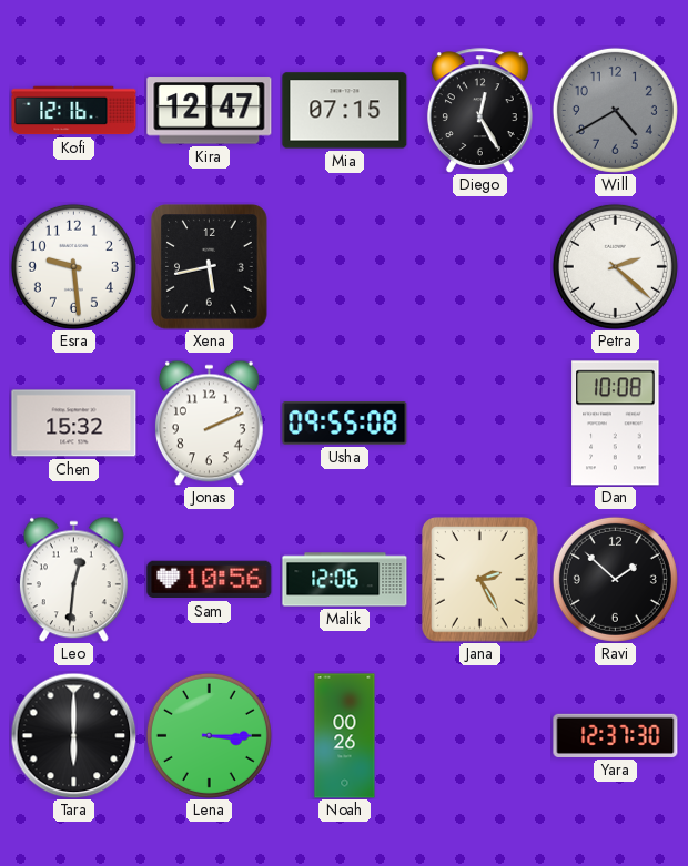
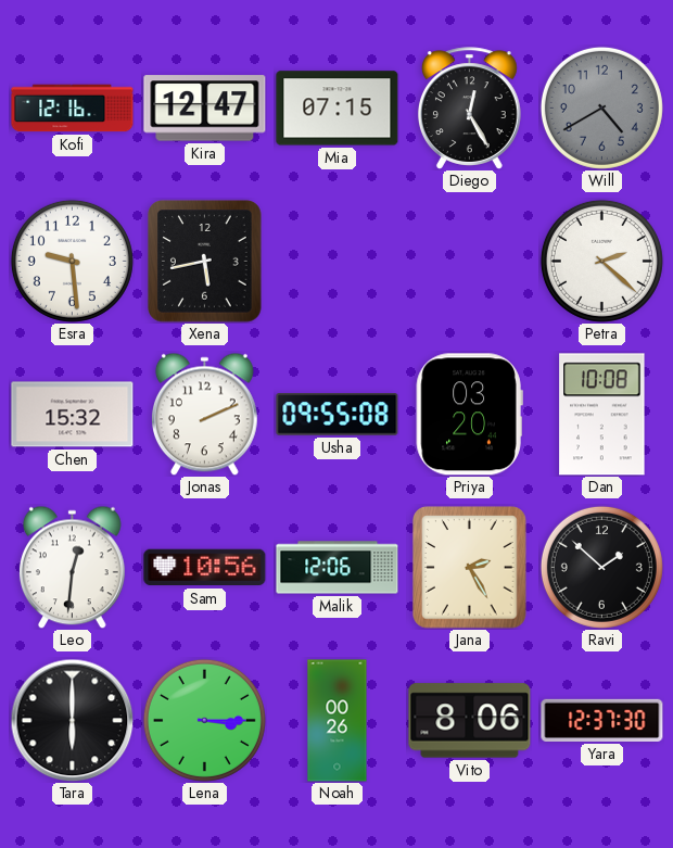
Priya: none -> 03:20
Vito: none -> 8:06
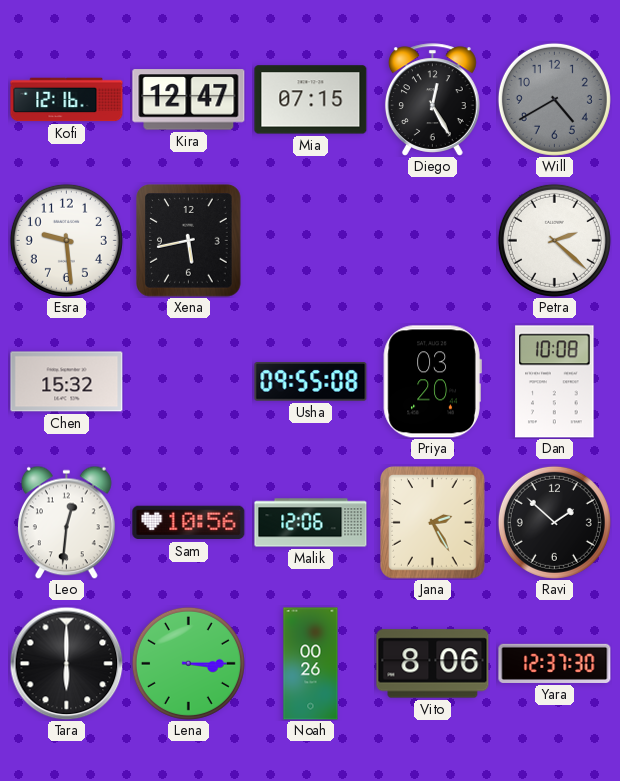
Jonas: 2:11 -> none
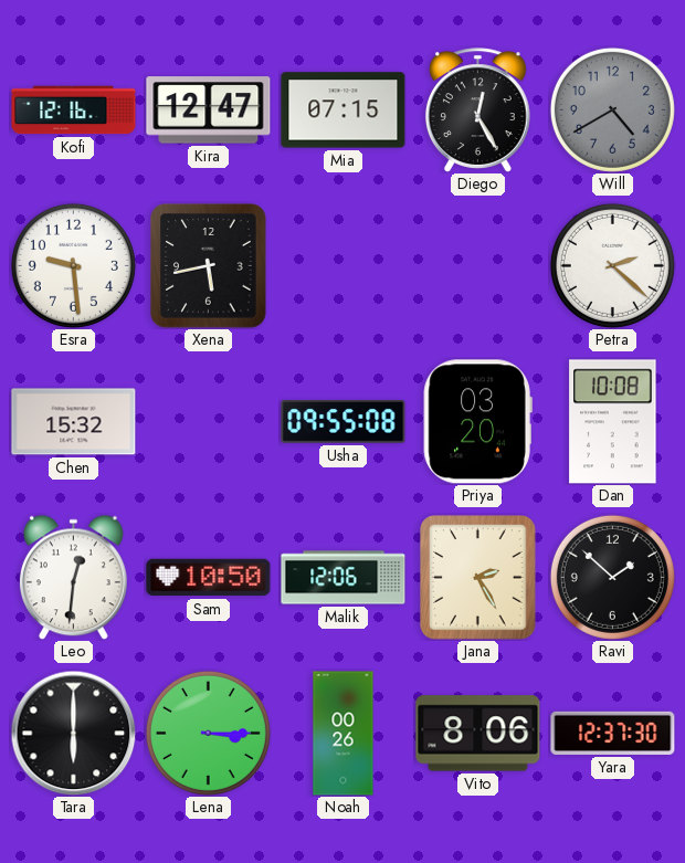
Sam: 10:56 -> 10:50
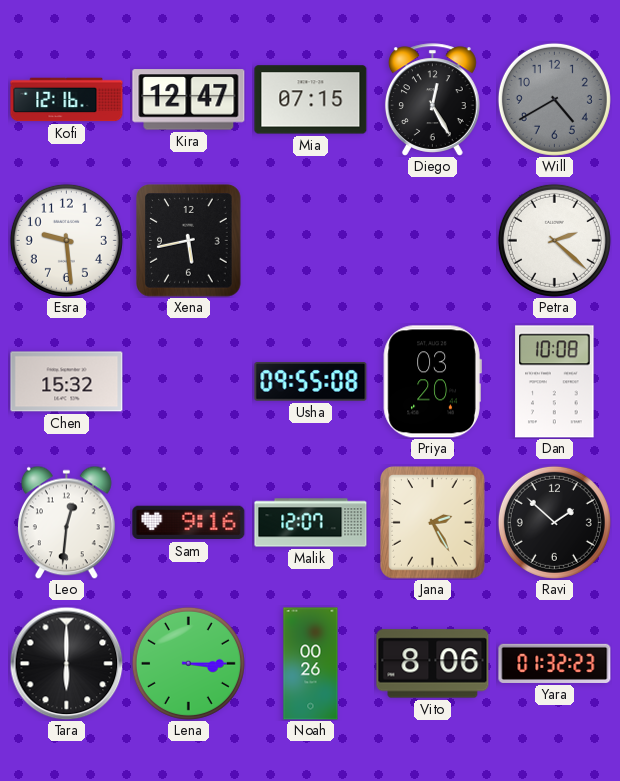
Sam: 10:50 -> 9:16
Malik: 12:06 -> 12:07
Yara: 12:37 -> 01:32
